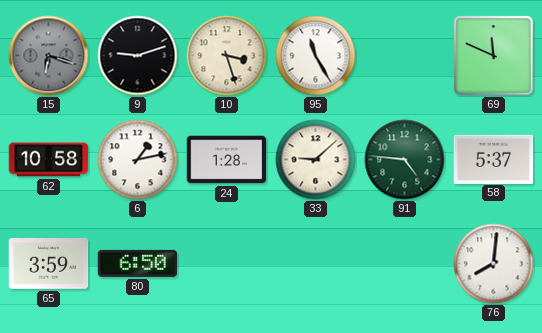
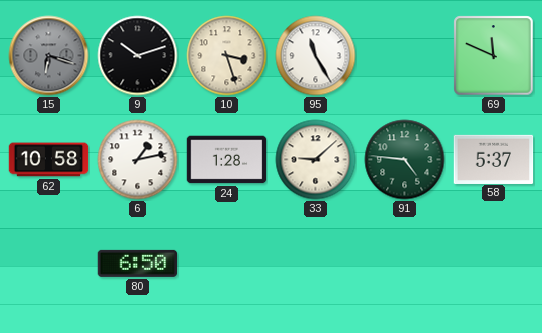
9: 9:12 -> 10:12
65: 3:59 -> none
76: 8:01 -> none
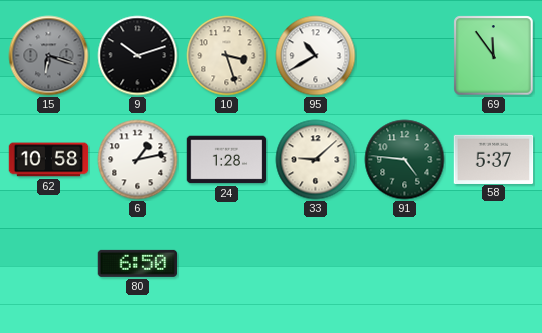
95: 11:25 -> 10:40
69: 11:49 -> 11:54
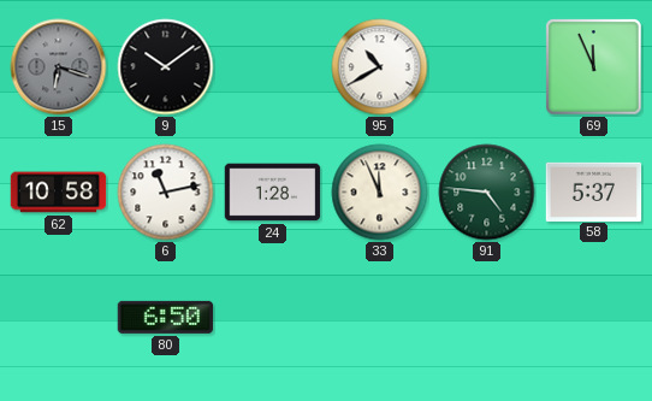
9: 10:12 -> 10:09
10: 3:27 -> none
69: 11:54 -> 11:56
6: 1:13 -> 11:13
33: 9:08 -> 11:56
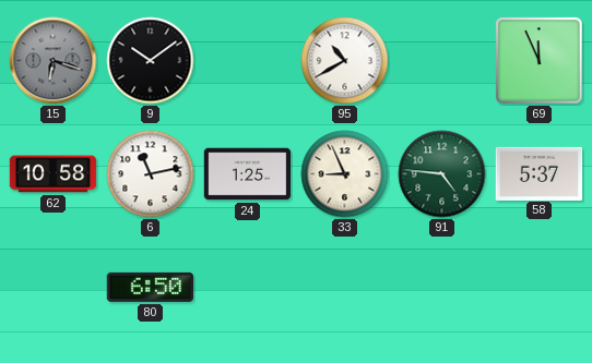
24: 1:28 -> 1:25
33: 11:56 -> 8:56
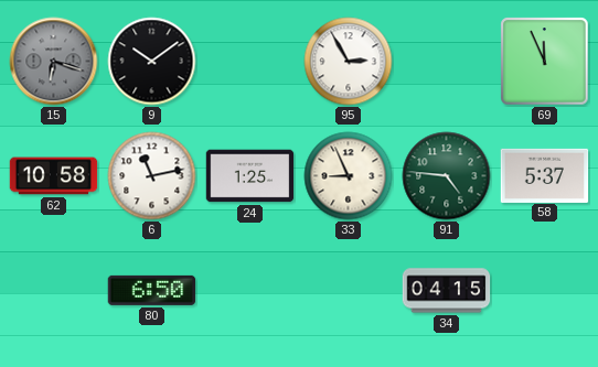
95: 10:40 -> 2:55
34: none -> 04:15
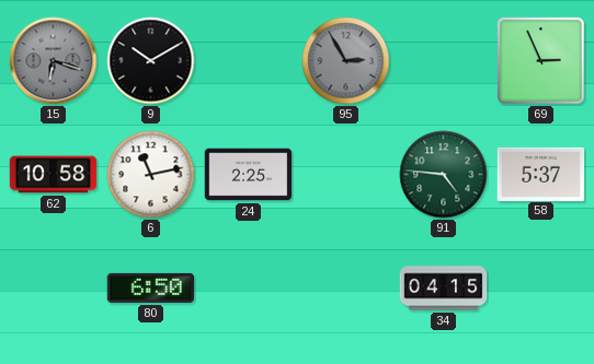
9: 10:09 -> 10:10
95 dial: white -> grey
69: 11:56 -> 2:56
24: 1:25 -> 2:25
33: 8:56 -> none
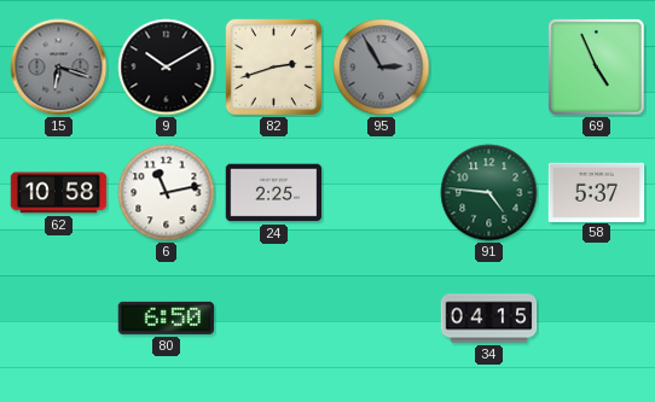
82: none -> 2:42
69: 2:56 -> 4:56
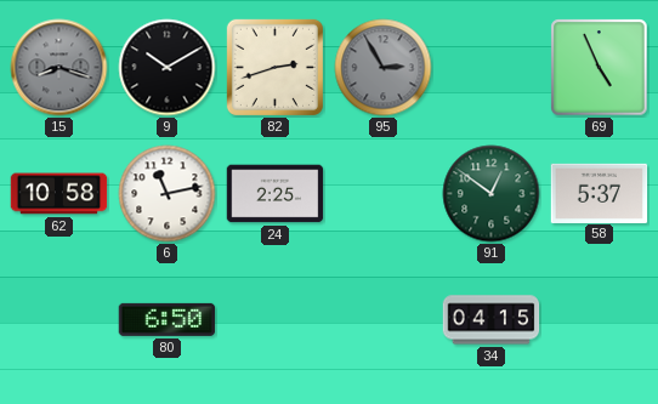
15: 6:18 -> 8:18
91: 4:46 -> 12:51
